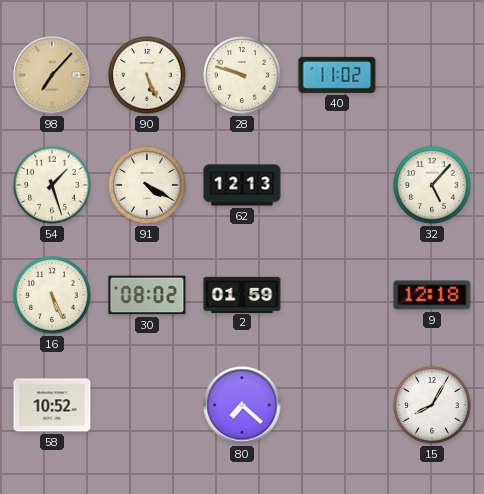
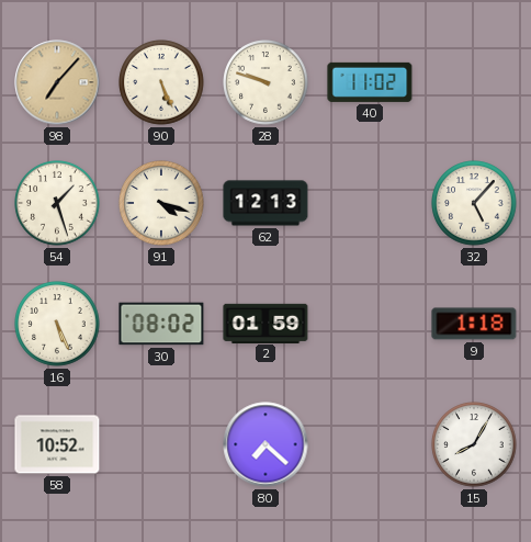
91: 4:20 -> 4:18
9: 12:18 -> 1:18
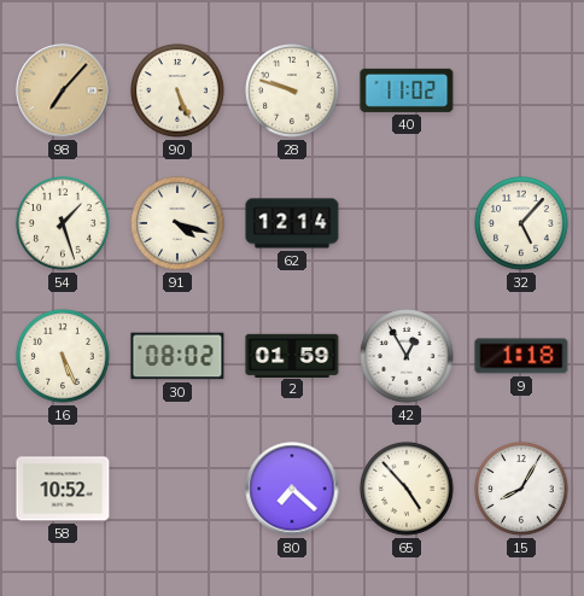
62: 12:13 -> 12:14
42: none -> 12:55
65: none -> 4:53
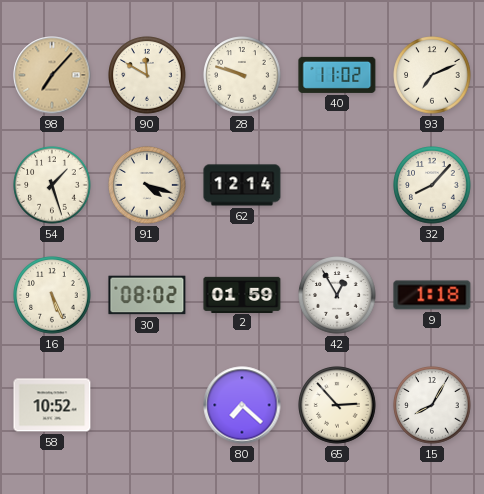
90: 5:26 -> 11:50
93: none -> 7:11
32: 5:07 -> 8:07
65: 4:53 -> 2:53
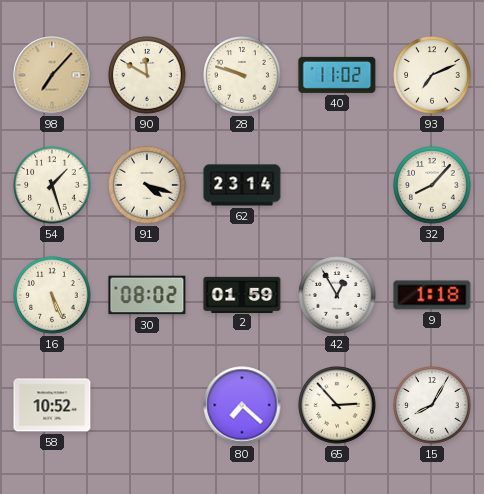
62: 12:14 -> 23:14
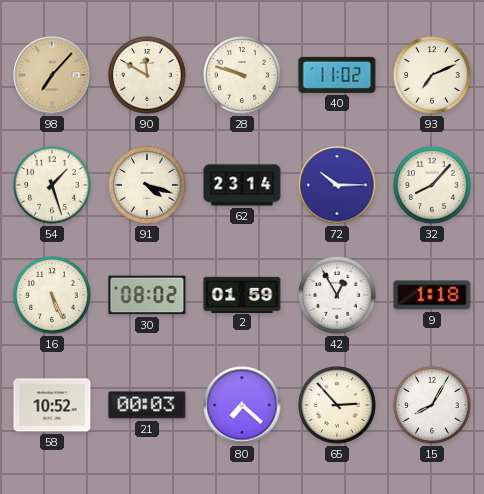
72: none -> 10:15
21: none -> 00:03
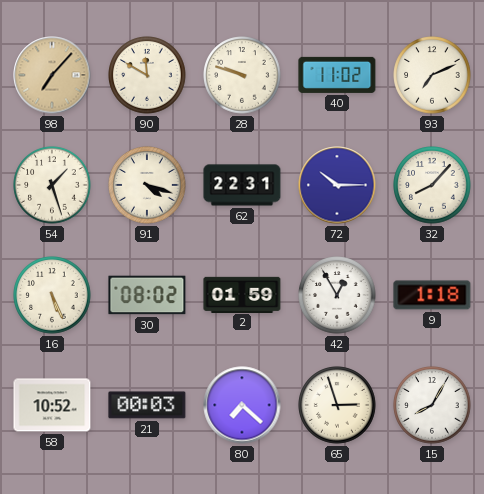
62: 23:14 -> 22:31
65: 2:53 -> 2:57
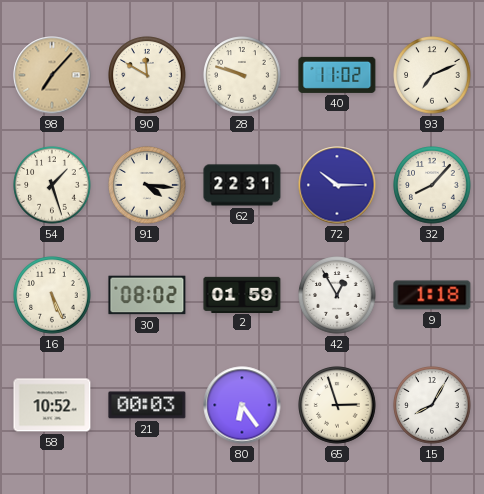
91: 4:18 -> 4:16
80: 7:22 -> 6:24
